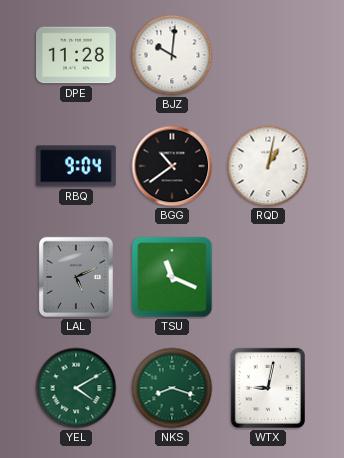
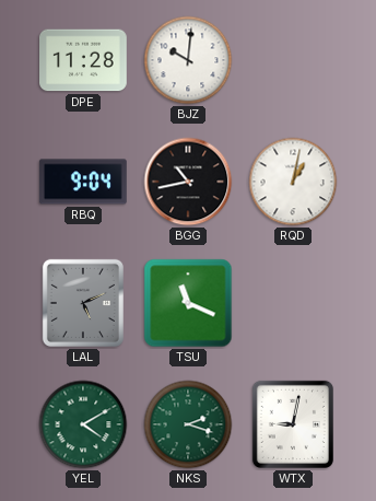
BGG: 10:39 -> 10:43
NKS: 8:18 -> 2:18
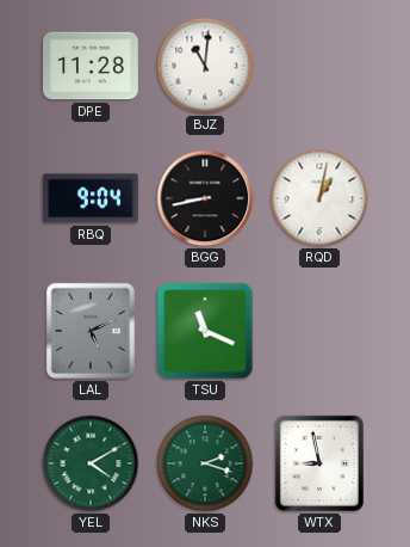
BJZ: 10:01 -> 11:01
BGG: 10:43 -> 8:43
WTX: 9:02 -> 8:58
